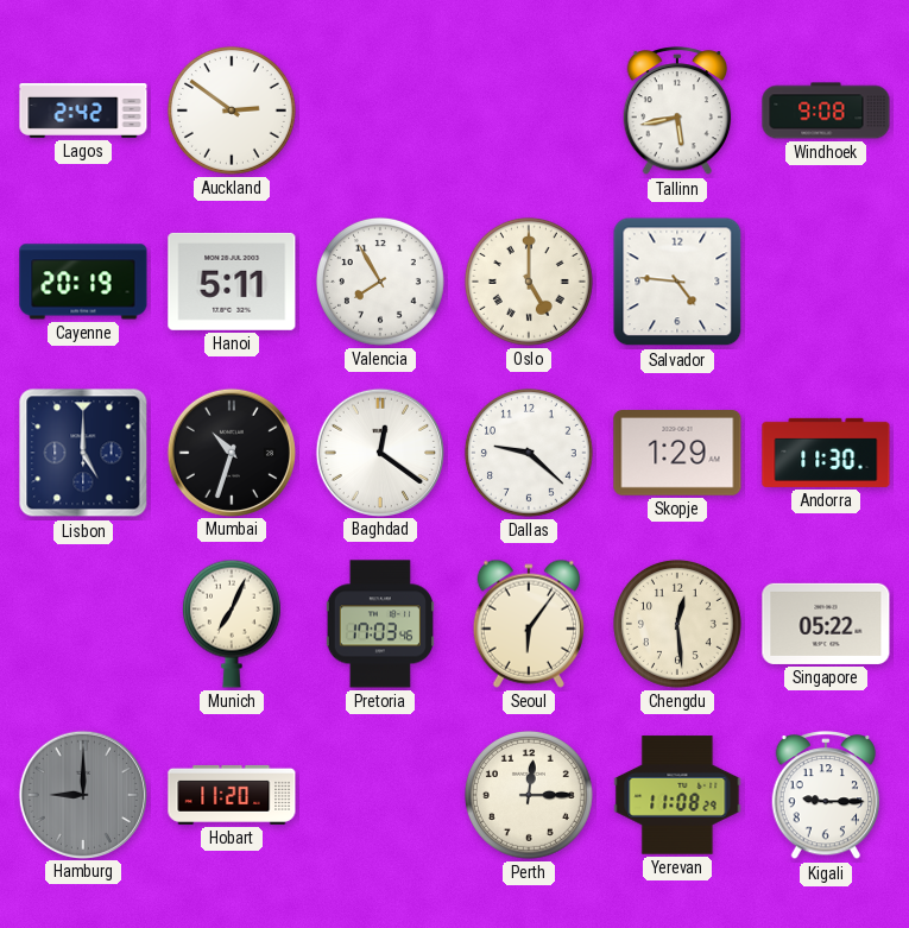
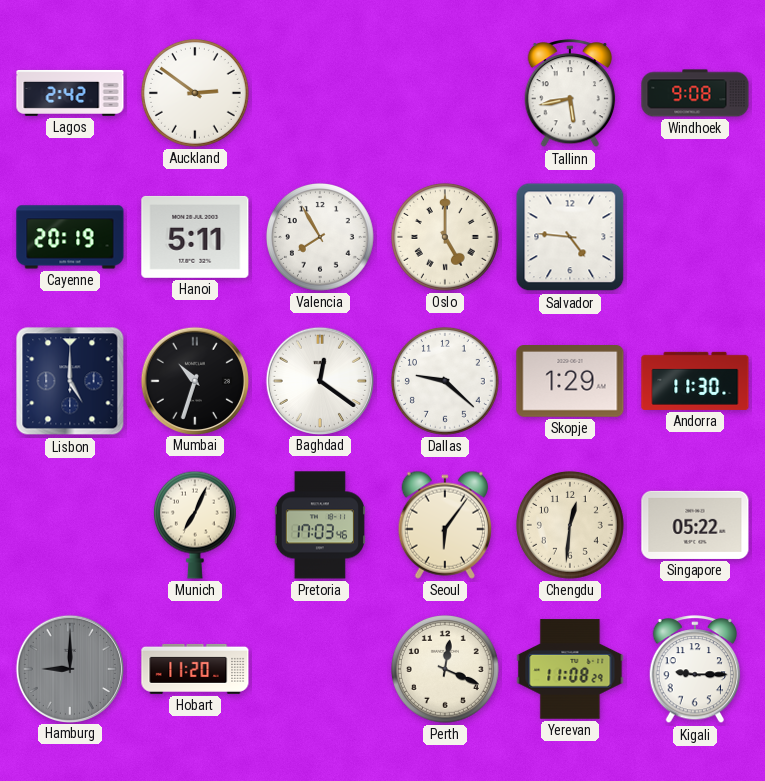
Chengdu: 12:29 -> 12:31
Perth: 12:15 -> 12:19
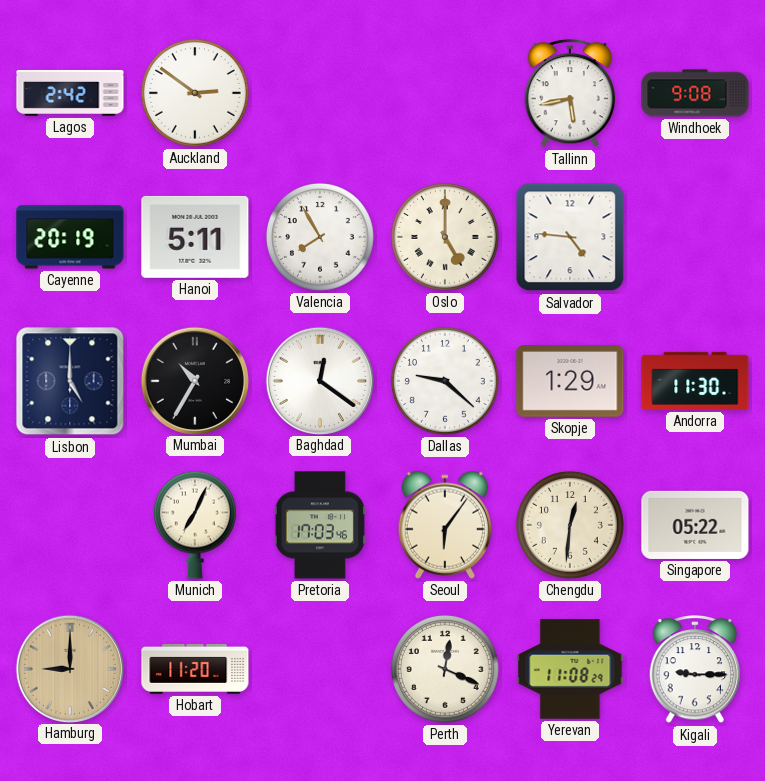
Mumbai: 10:33 -> 10:35
Hamburg dial: grey -> champagne
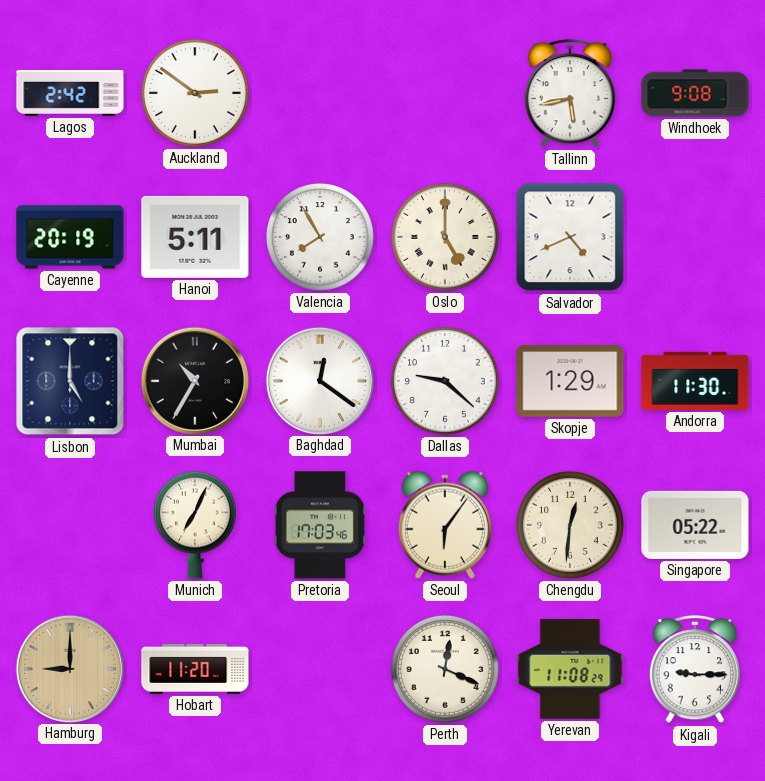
Salvador: 4:46 -> 4:41
